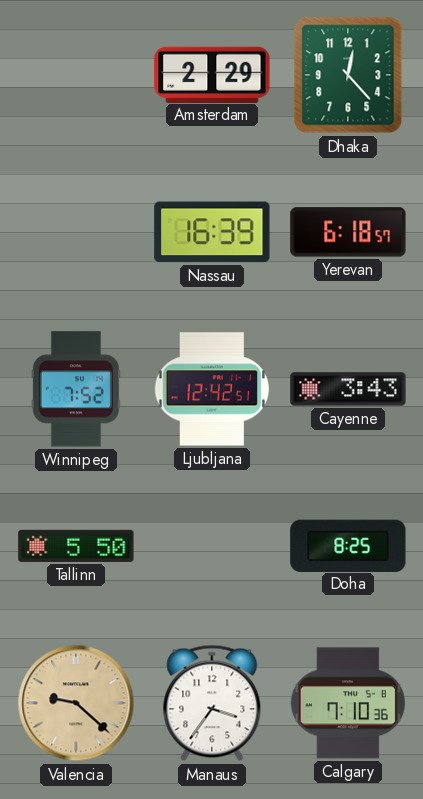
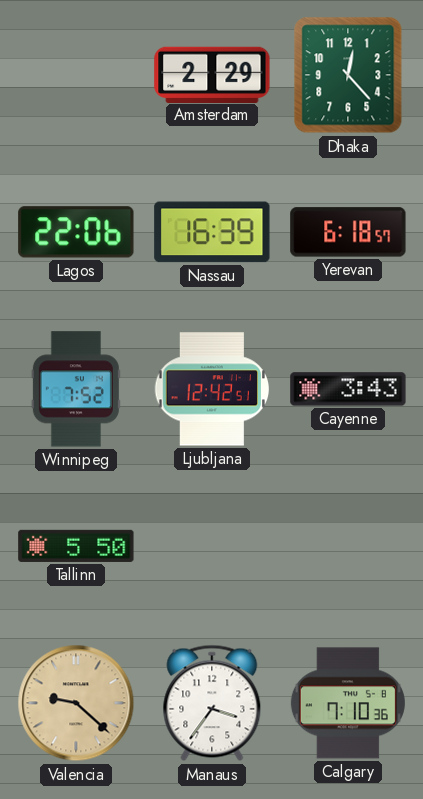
Lagos: none -> 22:06
Doha: 8:25 -> none
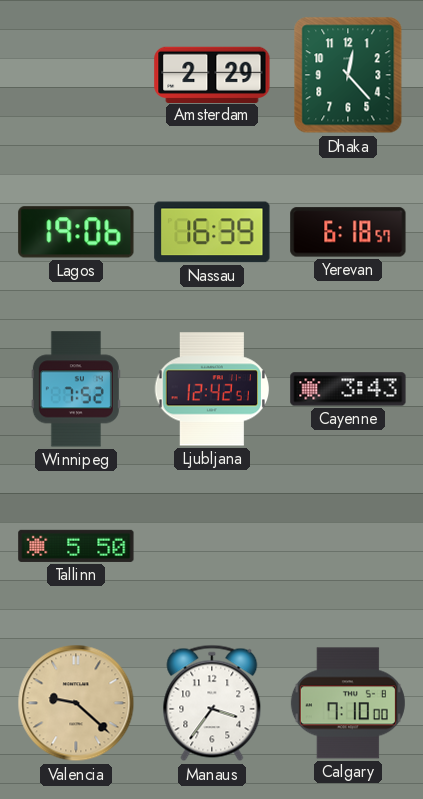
Lagos: 22:06 -> 19:06
Calgary: 7:10:36 -> 7:10:00
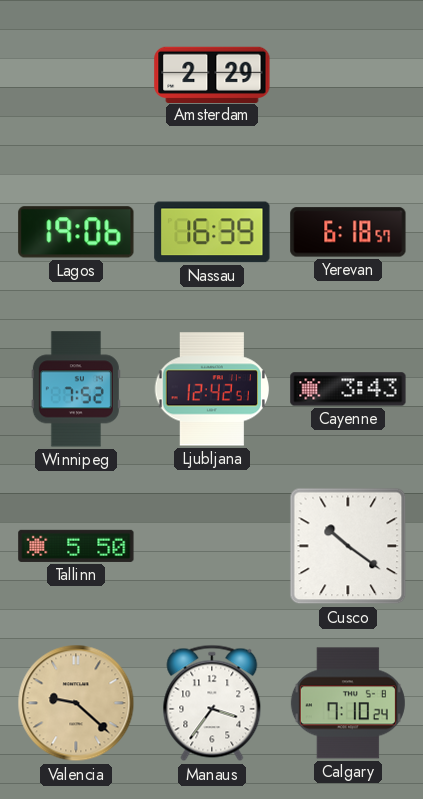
Dhaka: 12:23 -> none
Cusco: none -> 10:21
Calgary: 7:10:00 -> 7:10:24
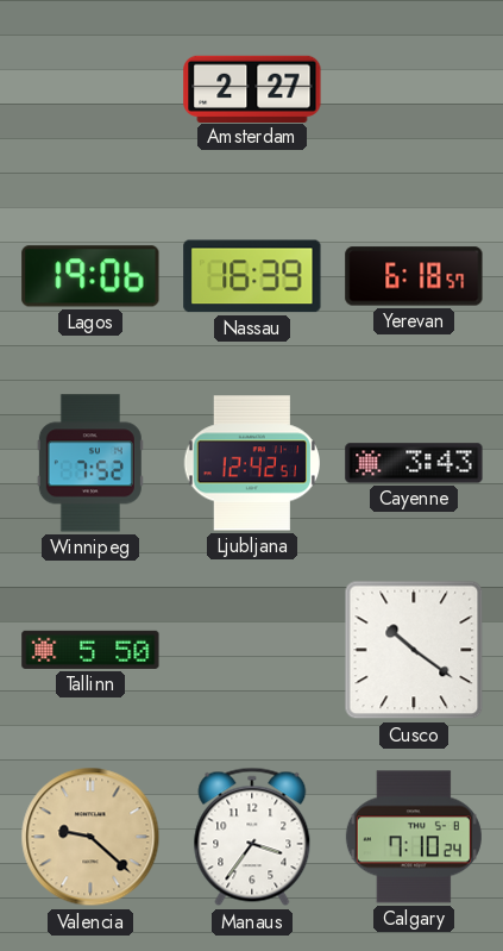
Amsterdam: 2:29 -> 2:27
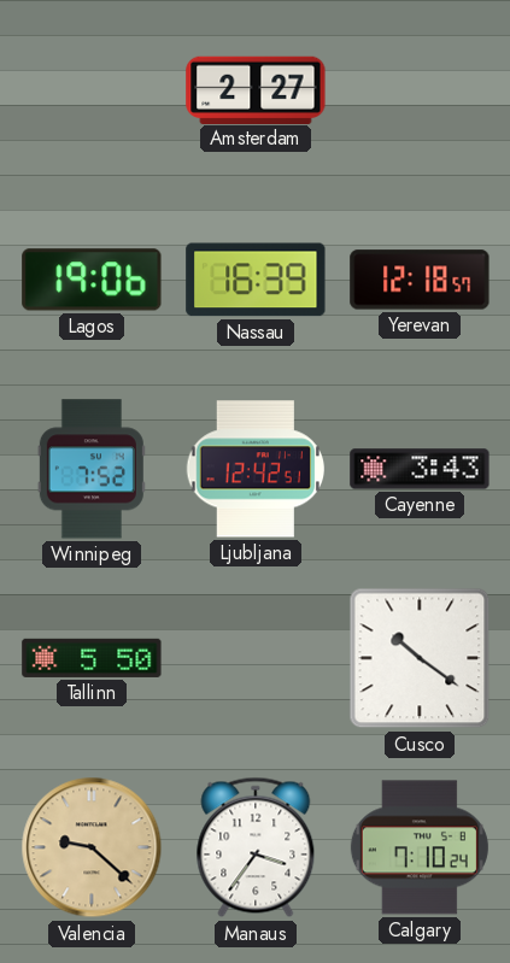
Yerevan: 6:18 -> 12:18
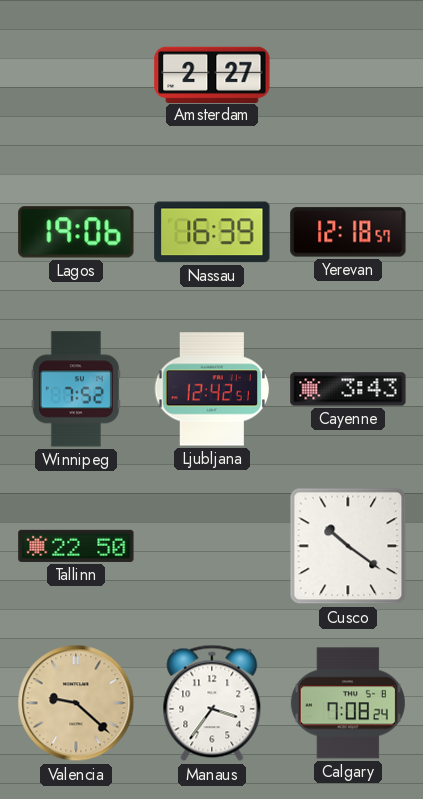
Tallinn: 5:50 -> 22:50
Calgary: 7:10 -> 7:08
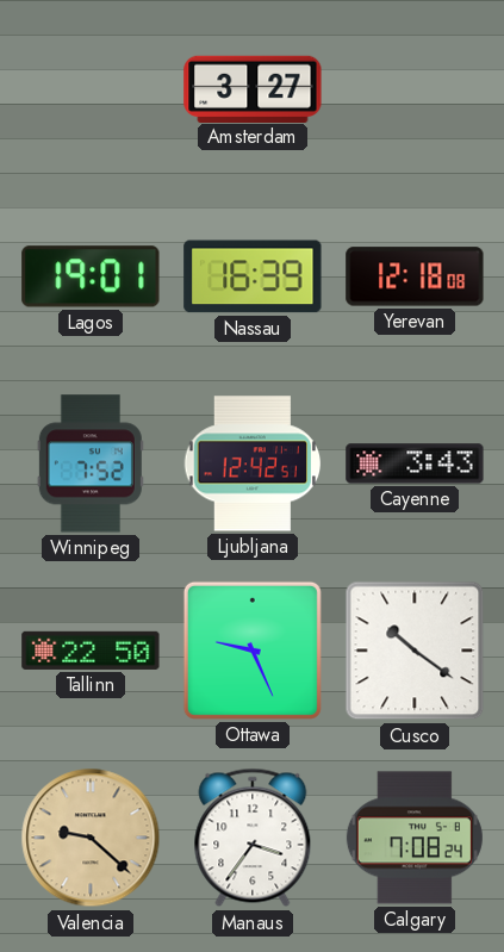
Amsterdam: 2:27 -> 3:27
Lagos: 19:06 -> 19:01
Yerevan: 12:18:57 -> 12:18:08
Ottawa: none -> 9:26
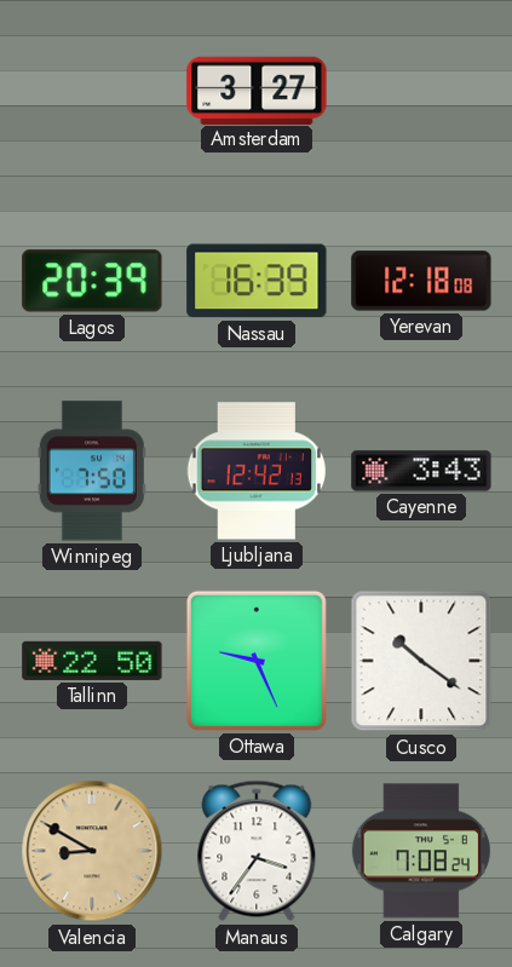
Lagos: 19:01 -> 20:39
Winnipeg: 7:52 -> 7:50
Ljubljana: 12:42:51 -> 12:42:13
Valencia: 9:22 -> 8:50
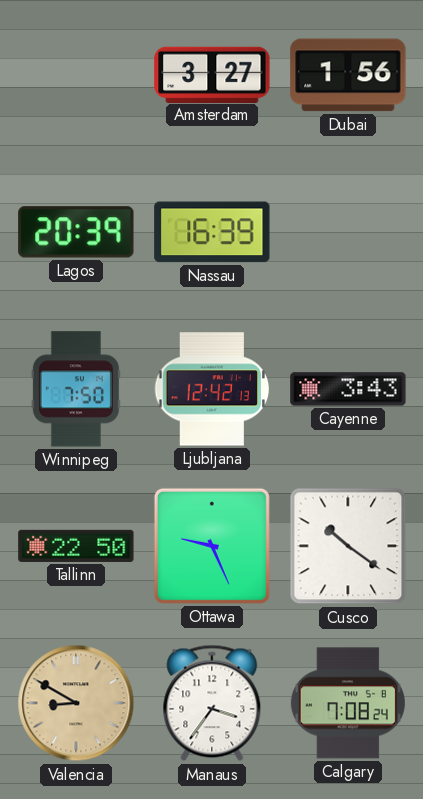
Dubai: none -> 1:56
Yerevan: 12:18 -> none
